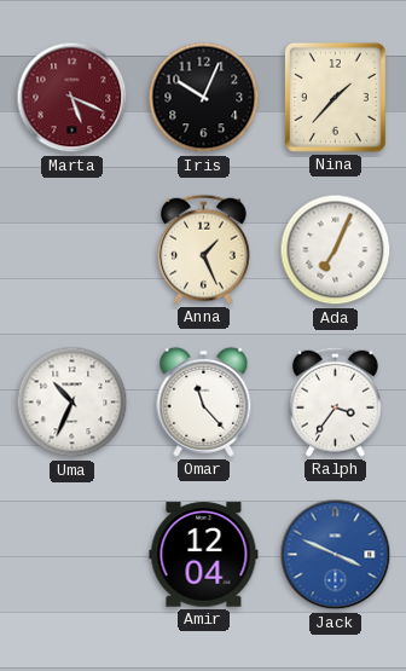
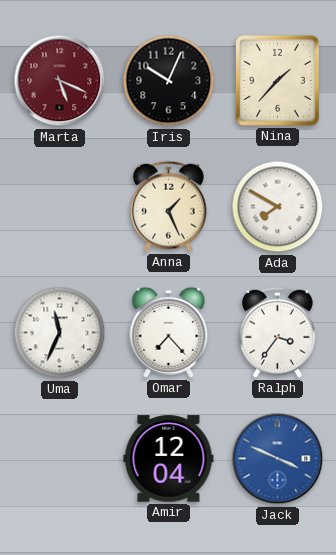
Ada: 7:04 -> 7:50
Uma: 10:34 -> 11:34
Omar: 11:23 -> 7:23
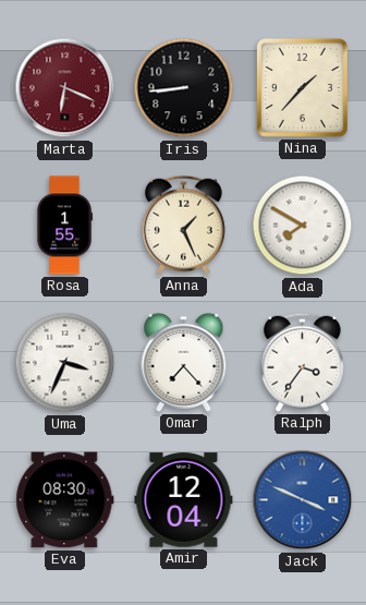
Marta: 5:19 -> 6:19
Iris: 10:04 -> 8:44
Rosa: none -> 1:55
Uma: 11:34 -> 3:34
Eva: none -> 08:30
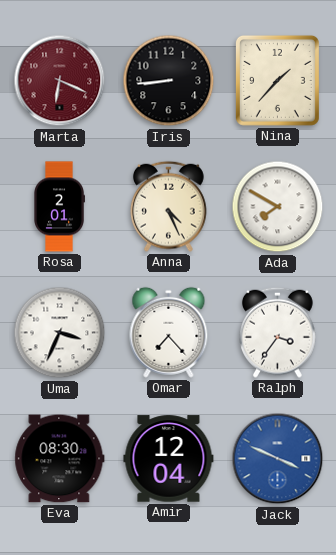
Rosa: 1:55 -> 2:01
Anna: 1:26 -> 4:26
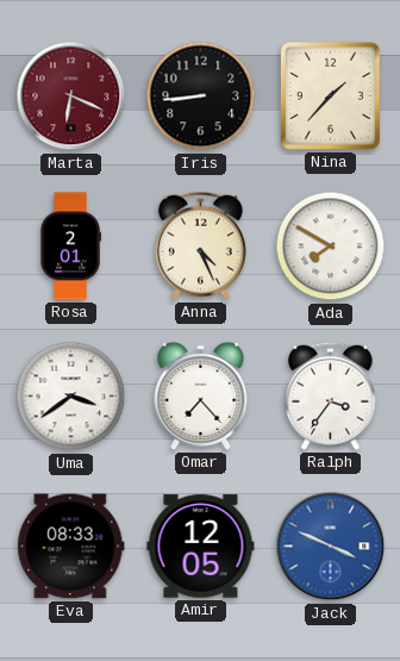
Uma: 3:34 -> 3:39
Eva: 08:30 -> 08:33
Amir: 12:04 -> 12:05
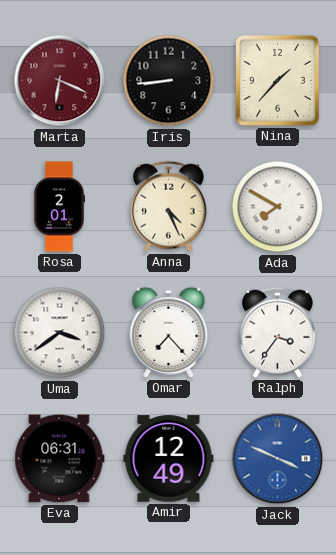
Eva: 08:33 -> 06:31
Amir: 12:05 -> 12:49
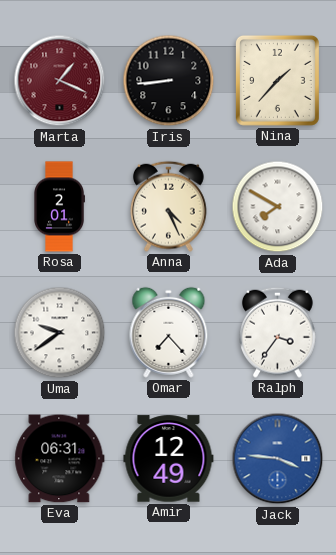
Marta: 6:19 -> 1:19
Uma: 3:39 -> 9:39
Jack: 3:49 -> 3:46
